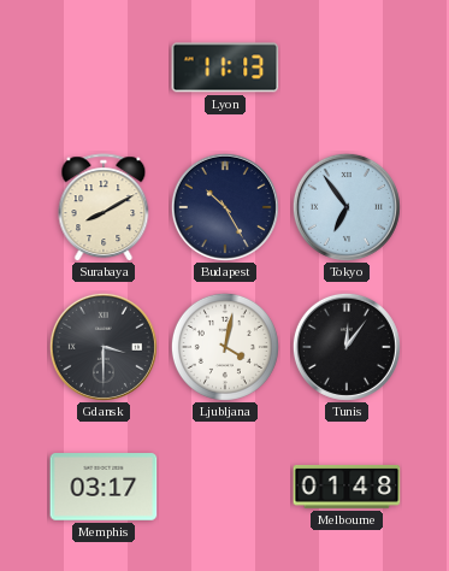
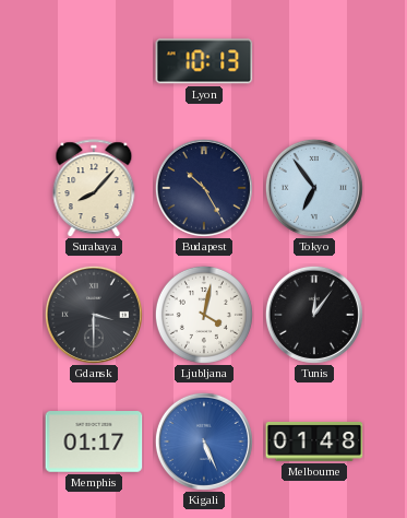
Lyon: 11:13 -> 10:13
Surabaya: 8:10 -> 8:07
Memphis: 03:17 -> 01:17
Kigali: none -> 5:26
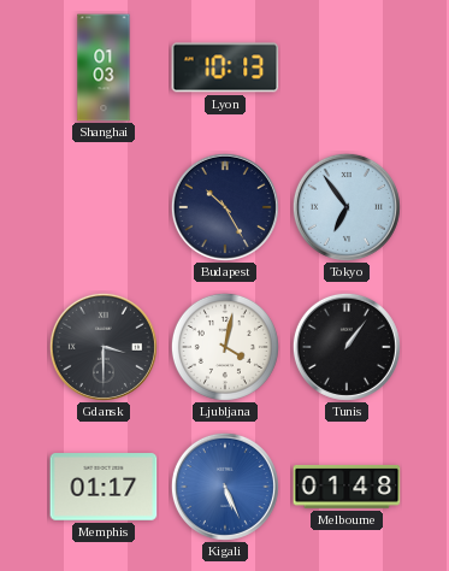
Shanghai: none -> 01:03
Surabaya: 8:07 -> none
Tunis: 12:06 -> 1:06
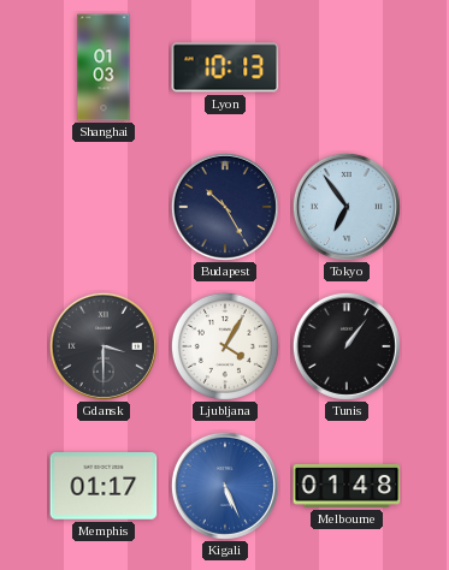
Ljubljana: 4:02 -> 4:05
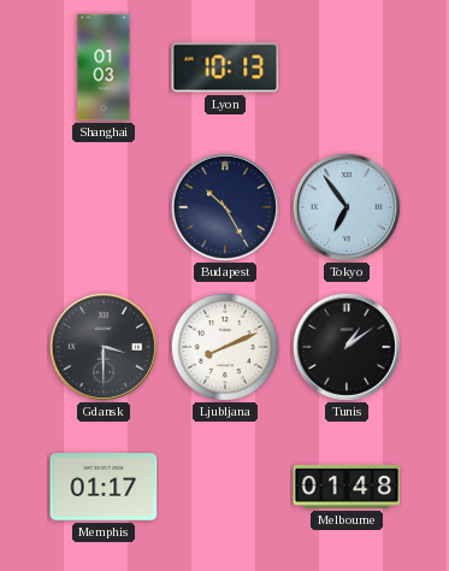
Ljubljana: 4:05 -> 8:11
Tunis: 1:06 -> 1:09
Kigali: 5:26 -> none
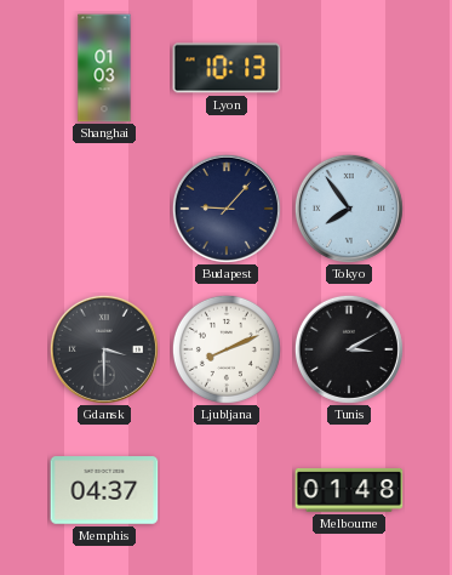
Budapest: 10:25 -> 9:07
Tokyo: 6:54 -> 7:54
Tunis: 1:09 -> 3:10
Memphis: 01:17 -> 04:37
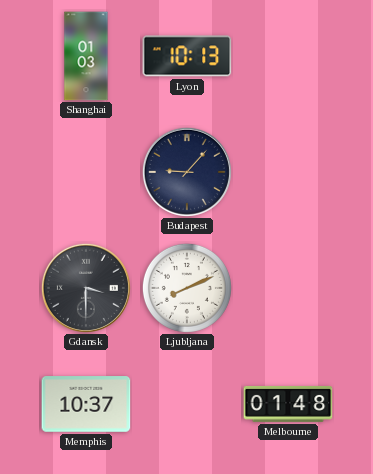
Tokyo: 7:54 -> none
Tunis: 3:10 -> none
Memphis: 04:37 -> 10:37
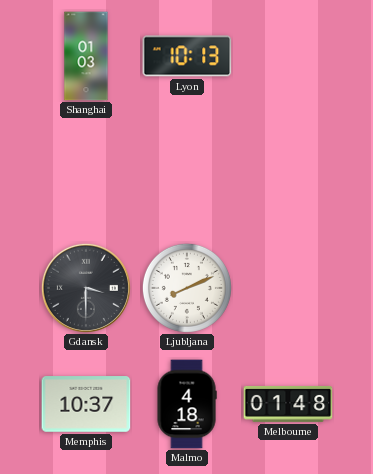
Budapest: 9:07 -> none
Malmo: none -> 4:18
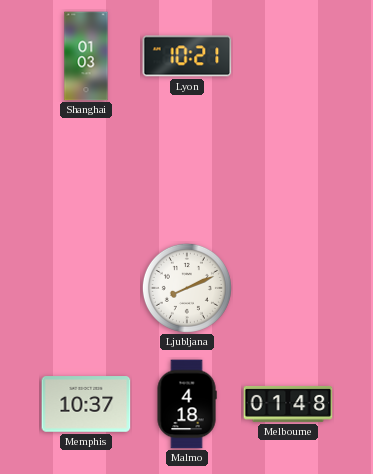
Lyon: 10:13 -> 10:21
Gdansk: 3:30 -> none
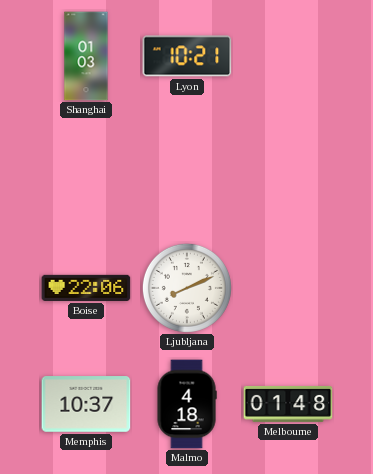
Boise: none -> 22:06
